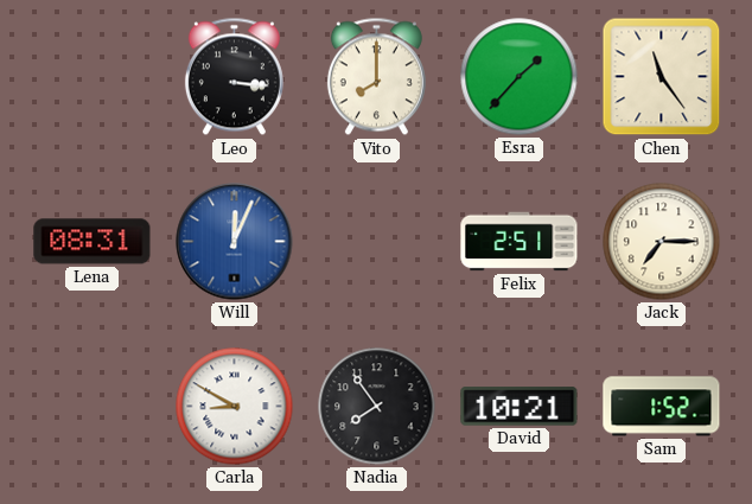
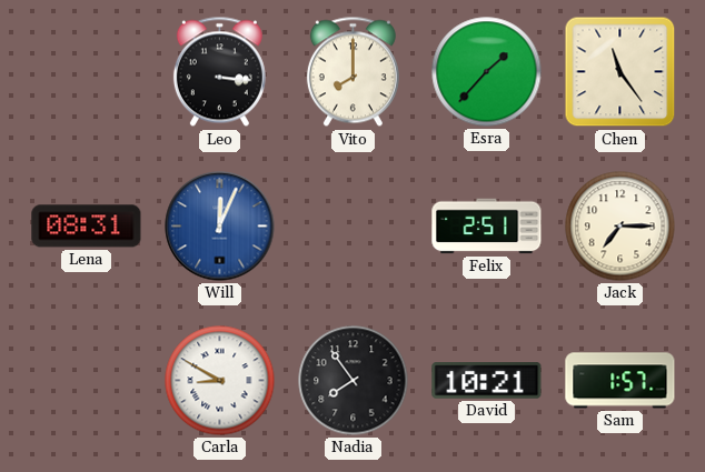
Sam: 1:52 -> 1:57
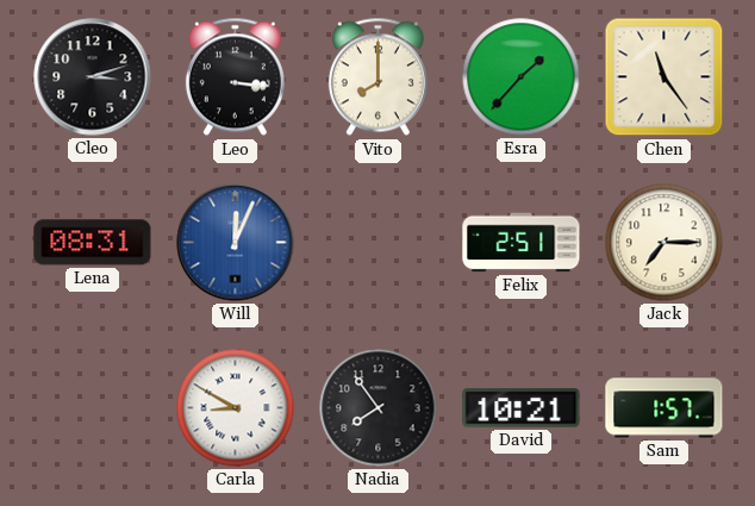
Cleo: none -> 3:12
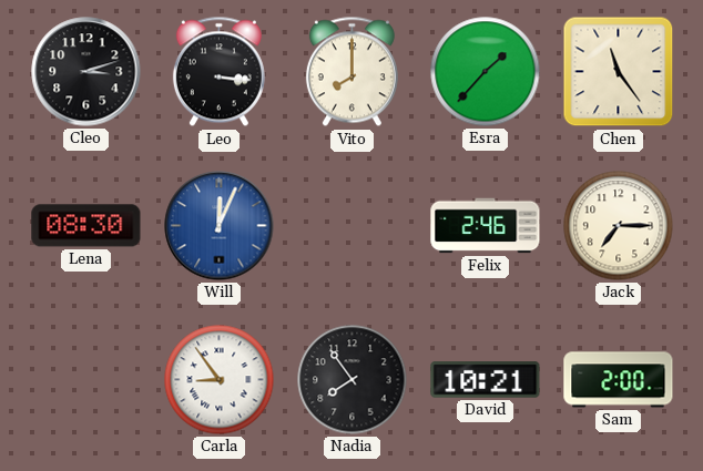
Lena: 08:31 -> 08:30
Felix: 2:51 -> 2:46
Carla: 8:50 -> 8:54
Sam: 1:57 -> 2:00
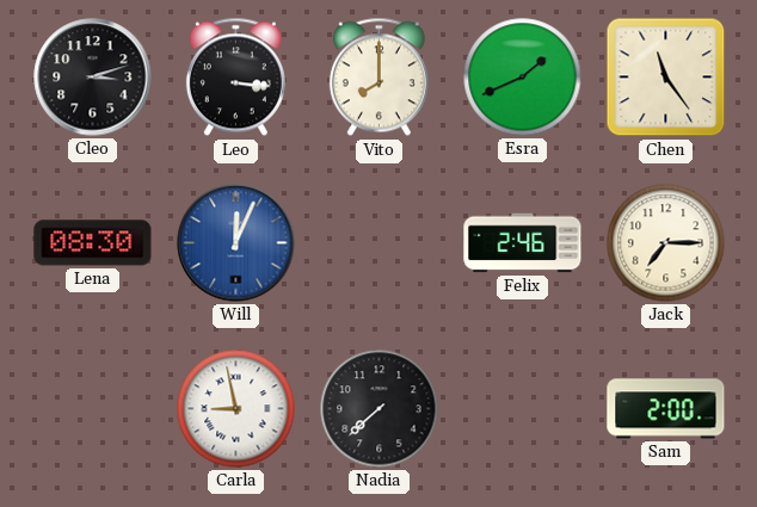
Esra: 1:37 -> 1:41
Carla: 8:54 -> 8:58
Nadia: 7:54 -> 7:38
David: 10:21 -> none
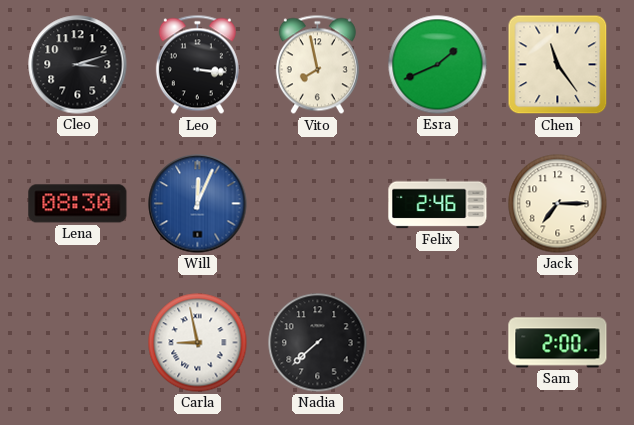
Vito: 8:00 -> 7:58
